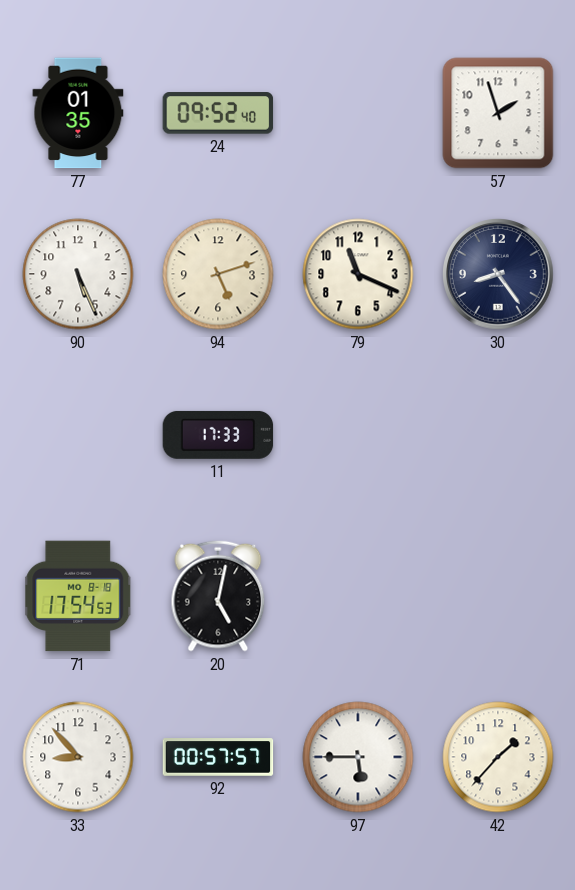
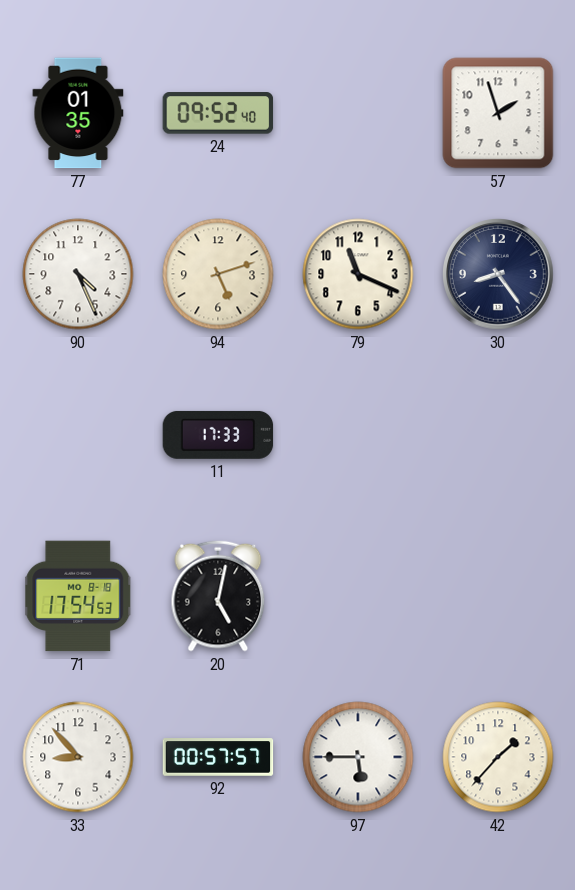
90: 5:26 -> 4:26
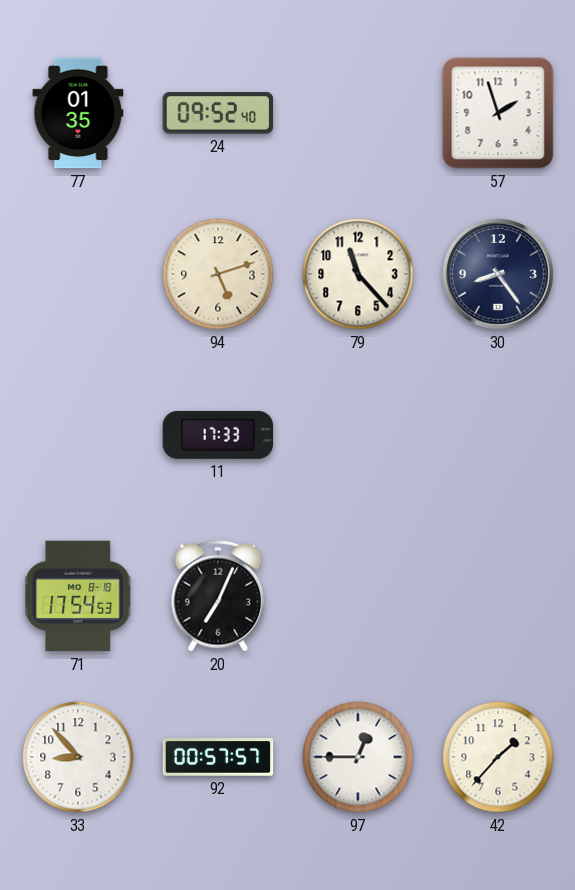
90: 4:26 -> none
79: 11:19 -> 11:23
20: 5:02 -> 7:04
97: 5:45 -> 12:45
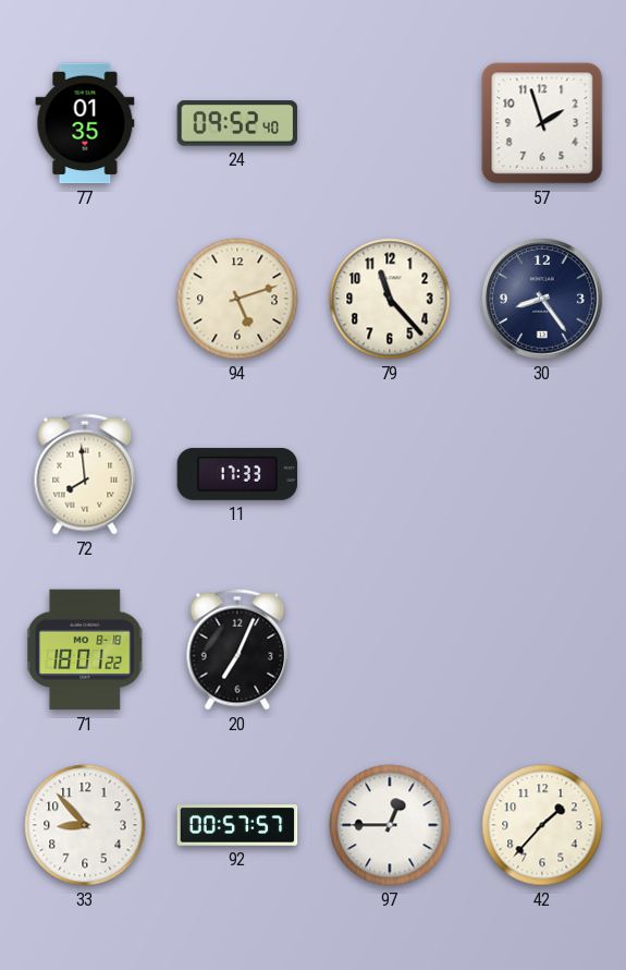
72: none -> 7:59
71: 17:54 -> 18:01
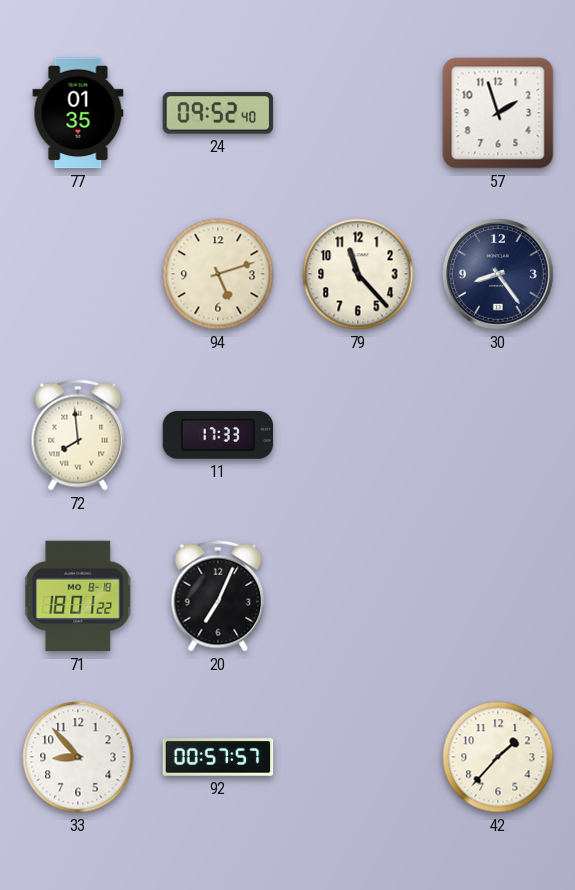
97: 12:45 -> none
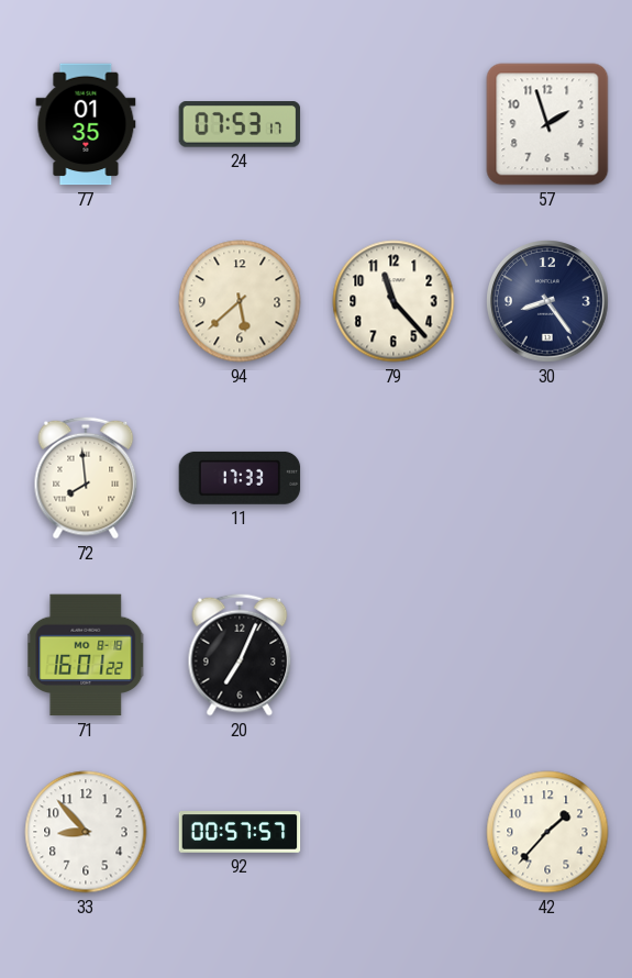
24: 09:52 -> 07:53
94: 5:12 -> 5:38
71: 18:01 -> 16:01
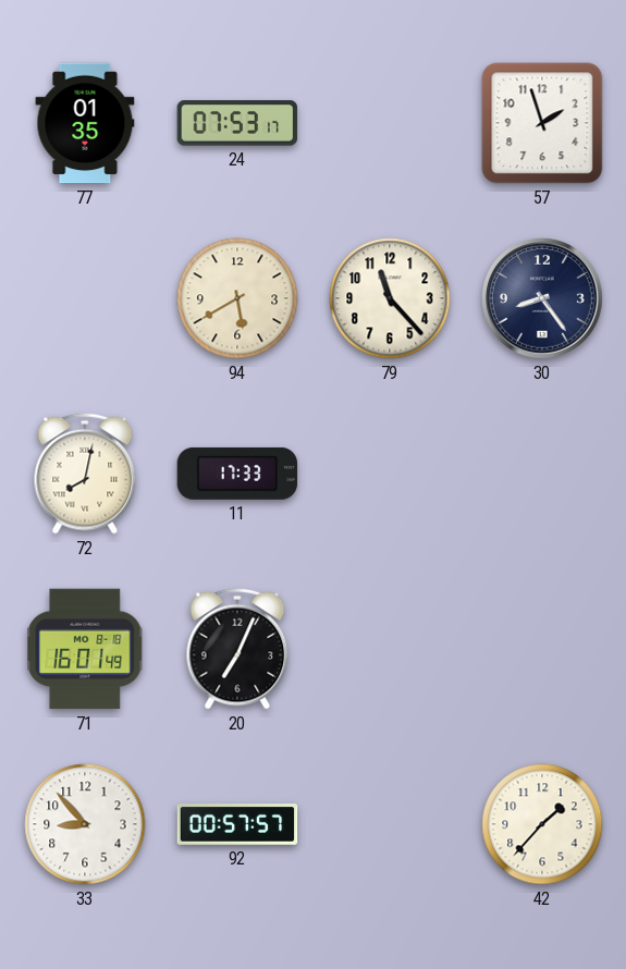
94: 5:38 -> 5:40
72: 7:59 -> 8:02
71: 16:01:22 -> 16:01:49
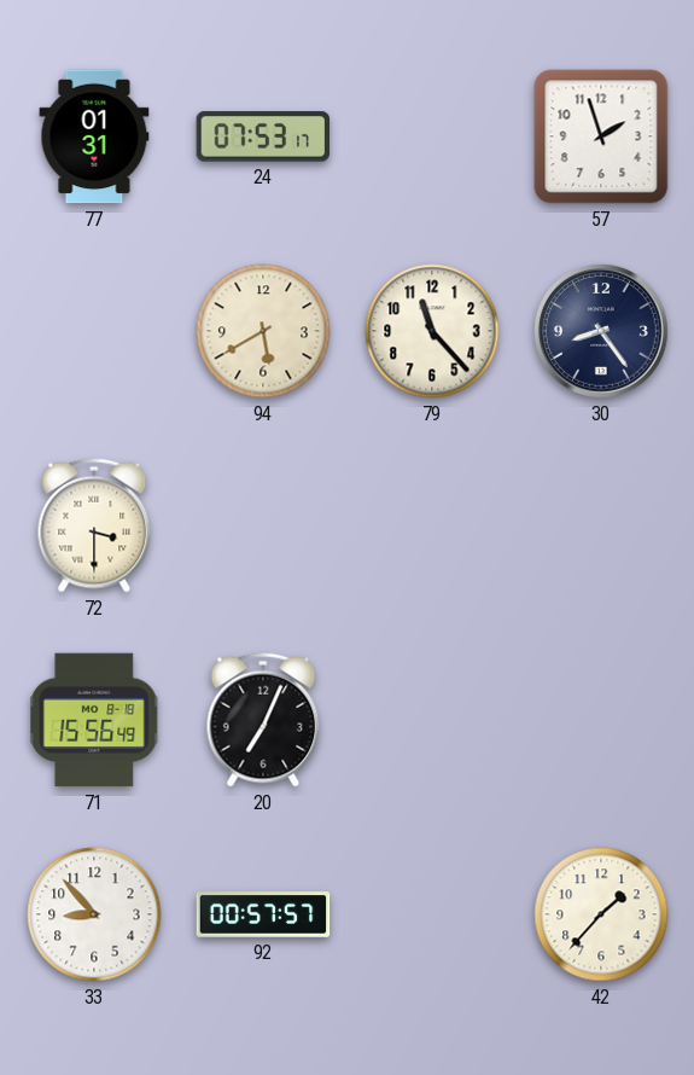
77: 01:35 -> 01:31
72: 8:02 -> 3:30
11: 17:33 -> none
71: 16:01 -> 15:56
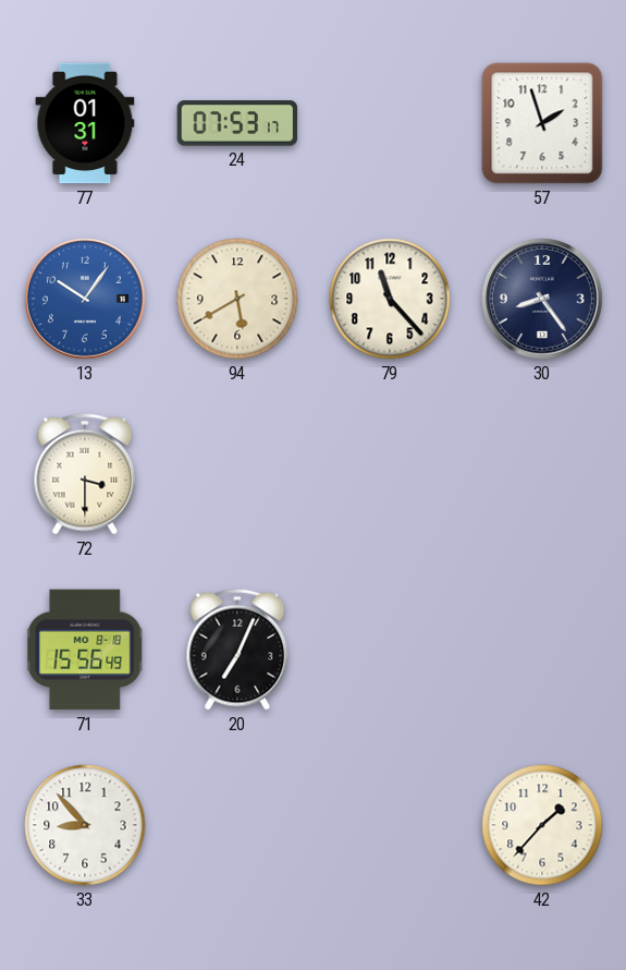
13: none -> 10:06
92: 00:57 -> none
